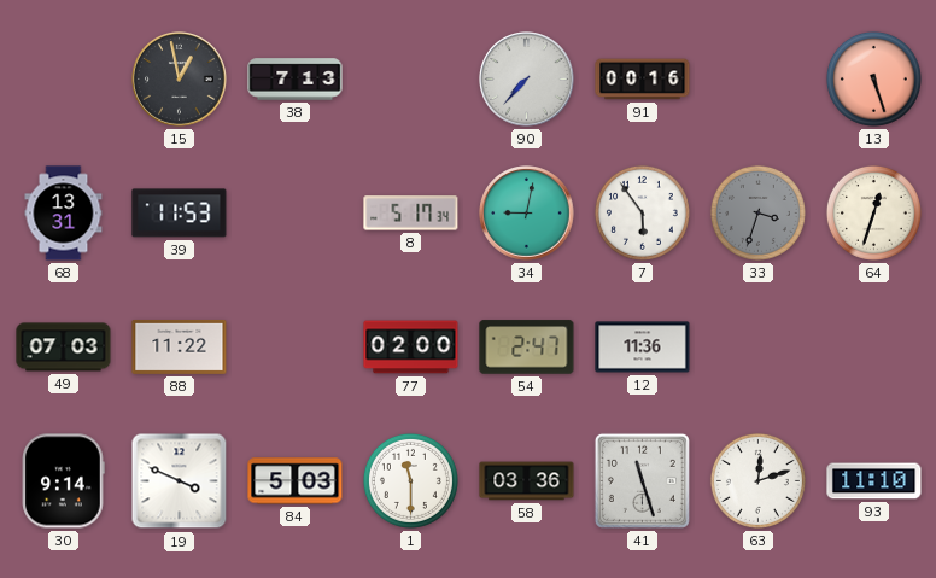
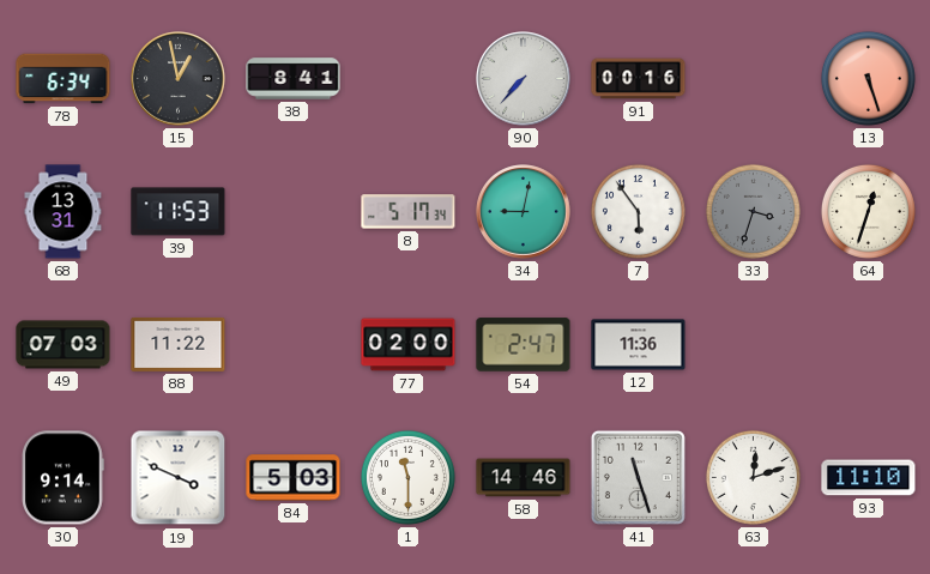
78: none -> 6:34
38: 7:13 -> 8:41
58: 03:36 -> 14:46
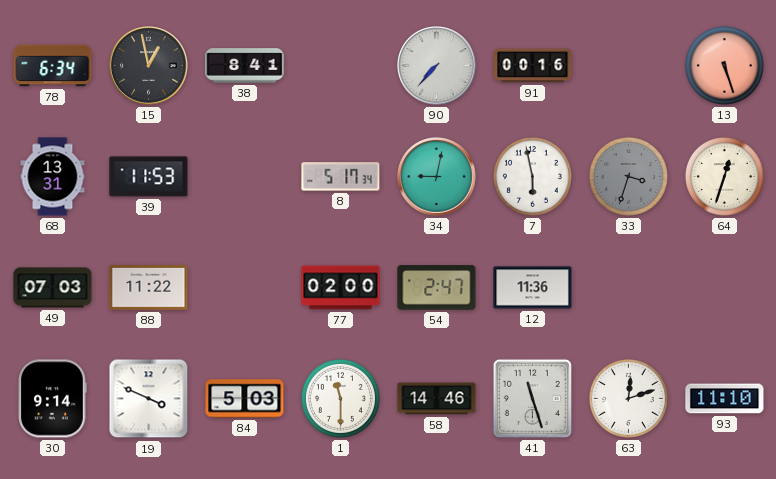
7: 5:54 -> 5:58
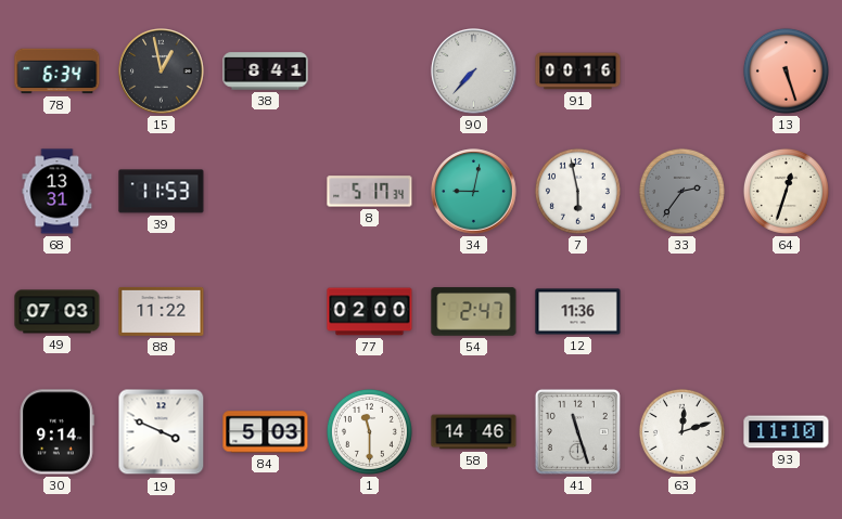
33: 3:33 -> 2:36
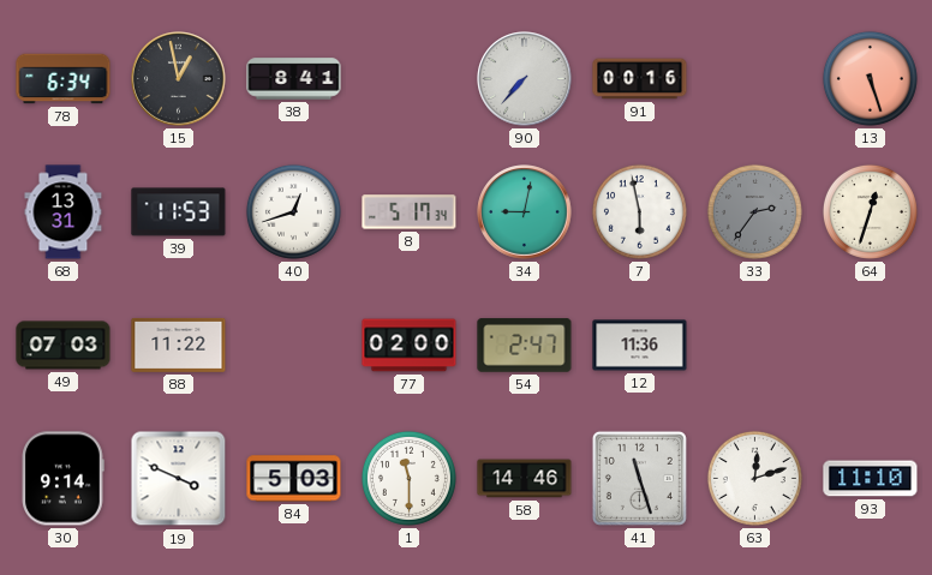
40: none -> 12:42
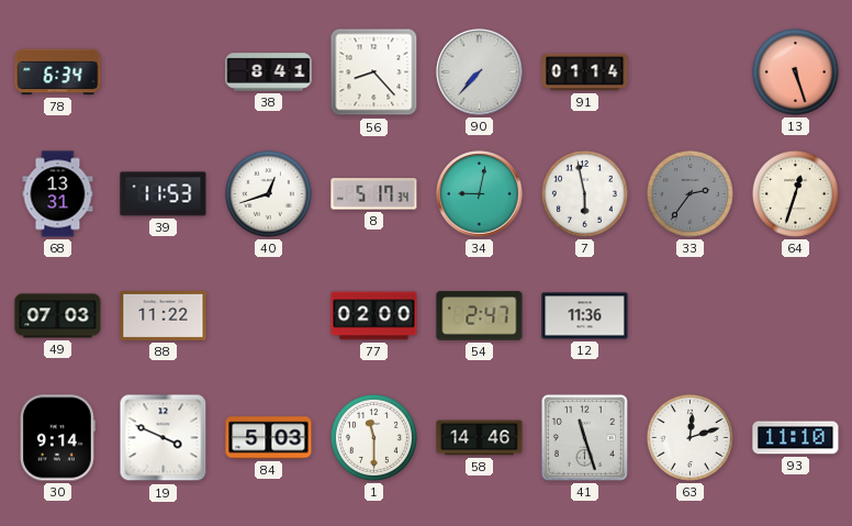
15: 12:58 -> none
56: none -> 8:23
91: 00:16 -> 01:14
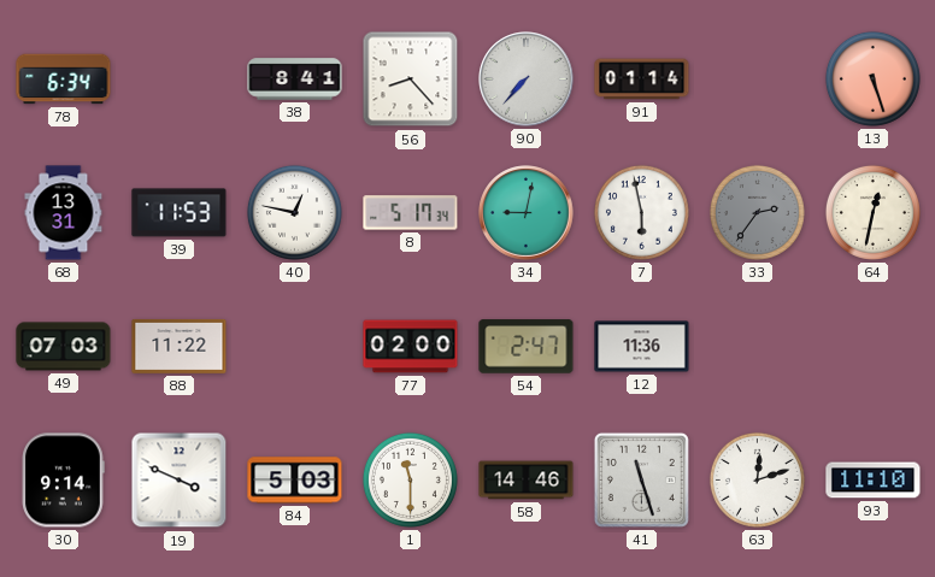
40: 12:42 -> 12:47
64: 12:33 -> 12:32
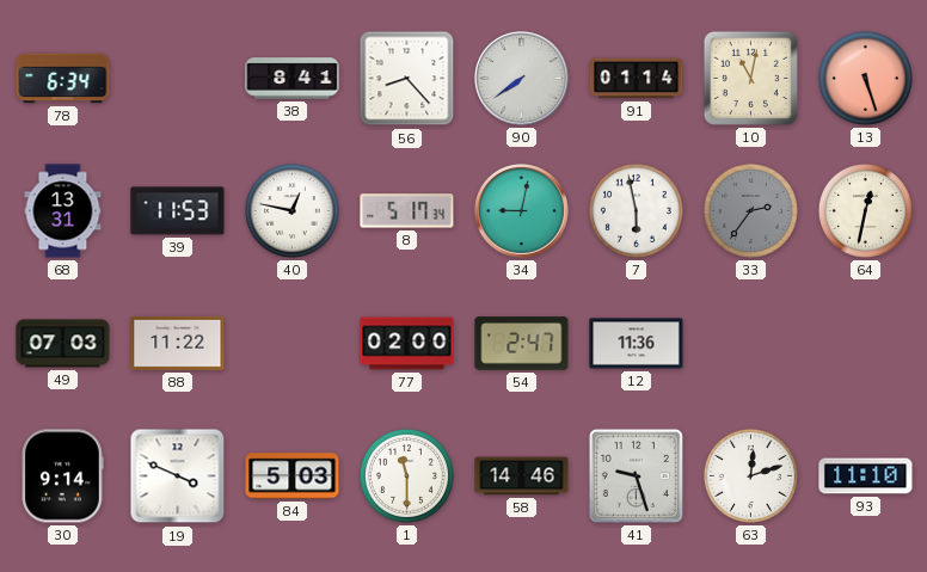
90: 7:37 -> 7:39
10: none -> 11:02
41: 11:27 -> 9:27
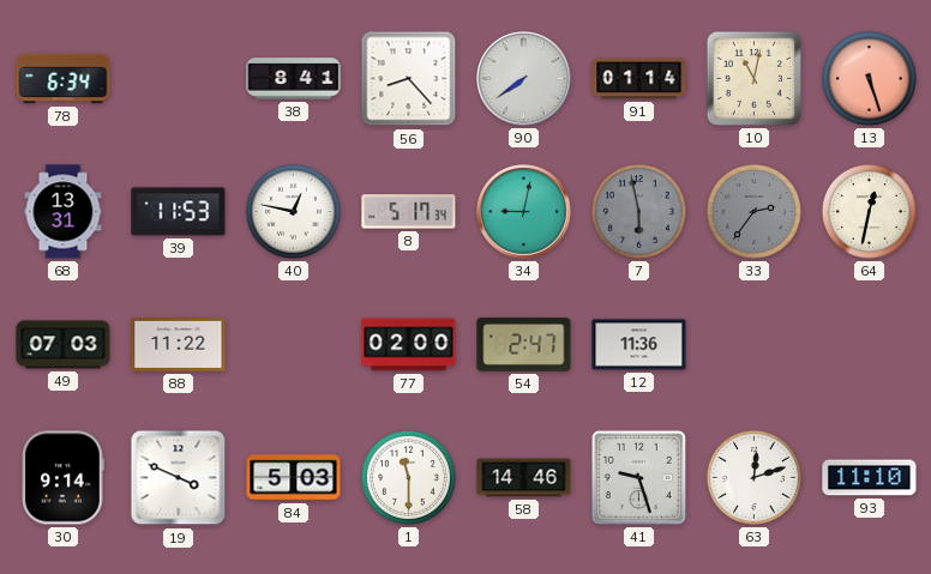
7 dial: white -> grey
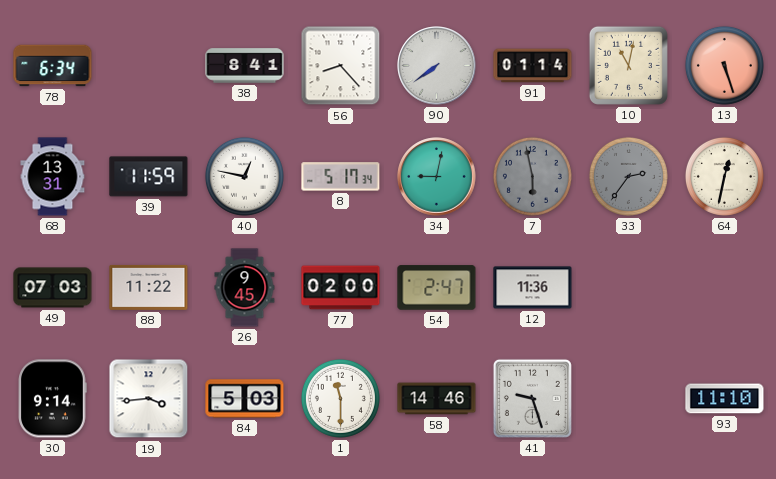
39: 11:53 -> 11:59
26: none -> 9:45
19: 3:49 -> 3:44
63: 12:12 -> none
